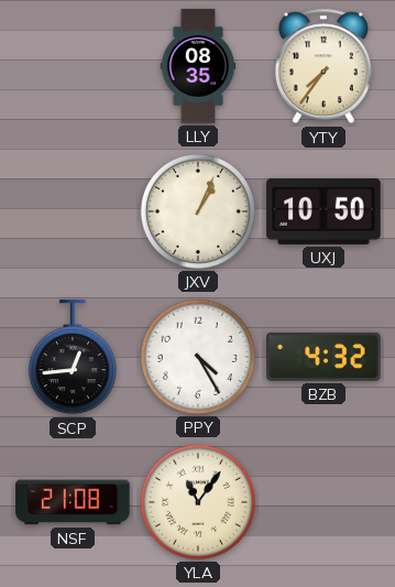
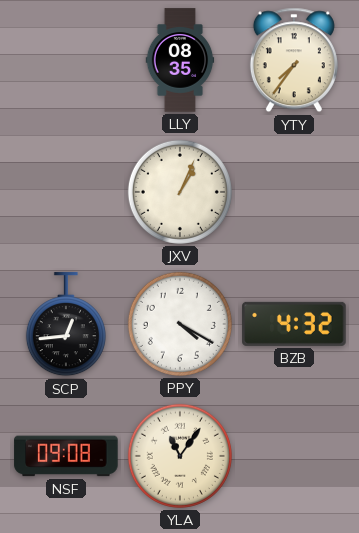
UXJ: 10:50 -> none
PPY: 4:25 -> 4:20
NSF: 21:08 -> 09:08
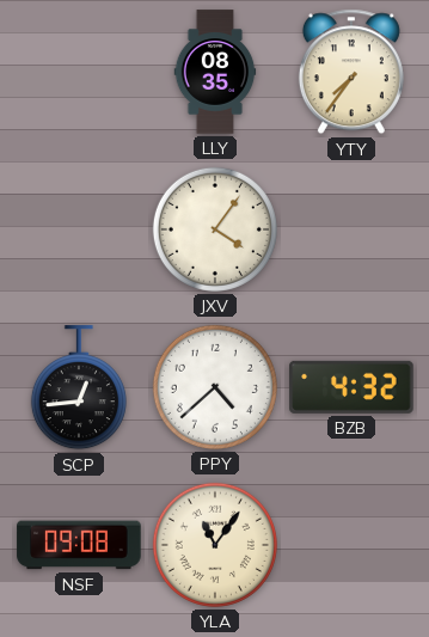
JXV: 1:04 -> 4:06
PPY: 4:20 -> 4:38
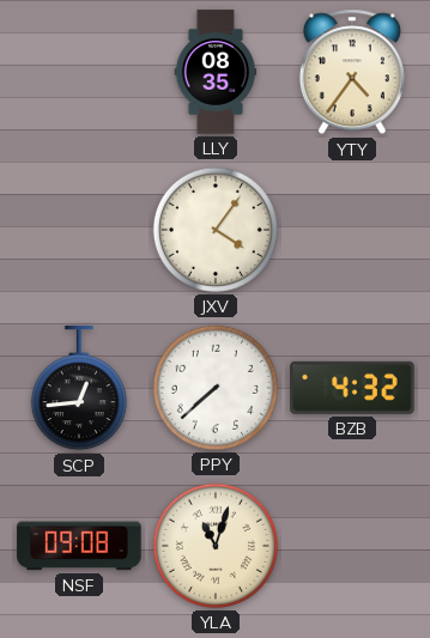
YTY: 7:36 -> 4:36
PPY: 4:38 -> 7:38
YLA: 11:06 -> 11:03
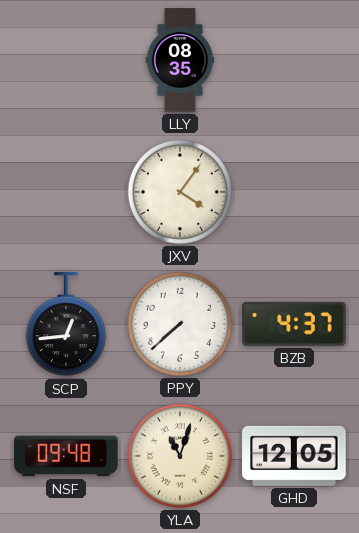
YTY: 4:36 -> none
BZB: 4:32 -> 4:37
NSF: 09:08 -> 09:48
GHD: none -> 12:05
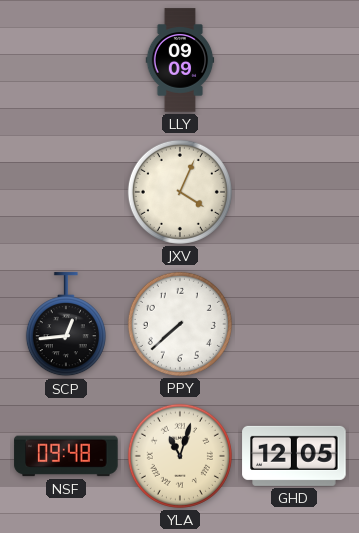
LLY: 08:35 -> 09:09
JXV: 4:06 -> 4:04
BZB: 4:37 -> none
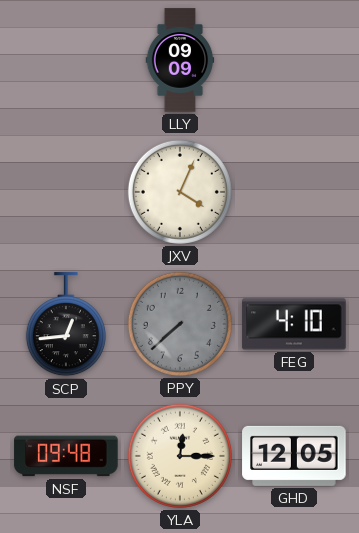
PPY dial: white -> grey
FEG: none -> 4:10
YLA: 11:03 -> 12:15
